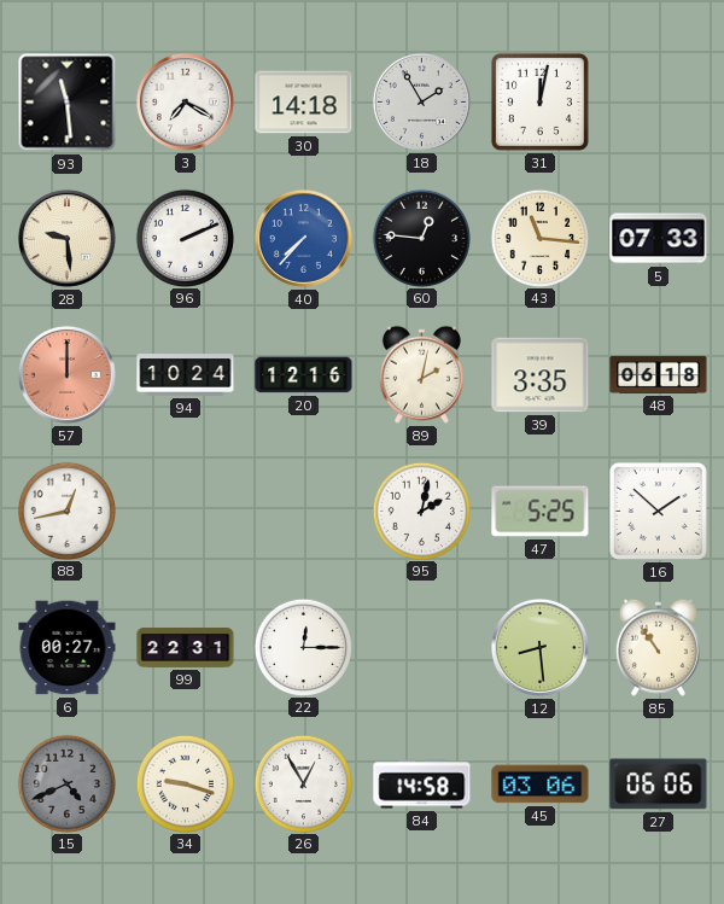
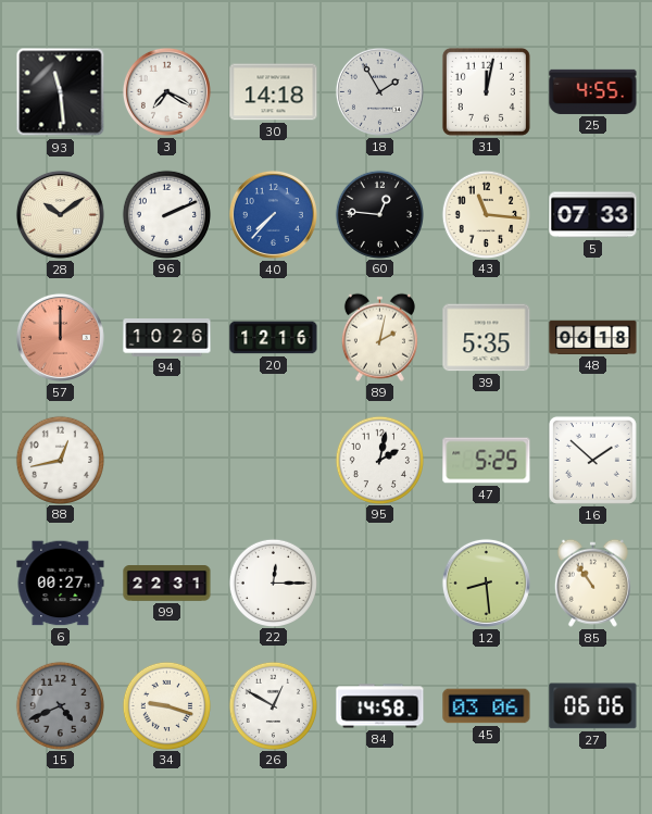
25: none -> 4:55
28: 9:29 -> 10:09
94: 10:24 -> 10:26
39: 3:35 -> 5:35
26: 12:55 -> 12:50
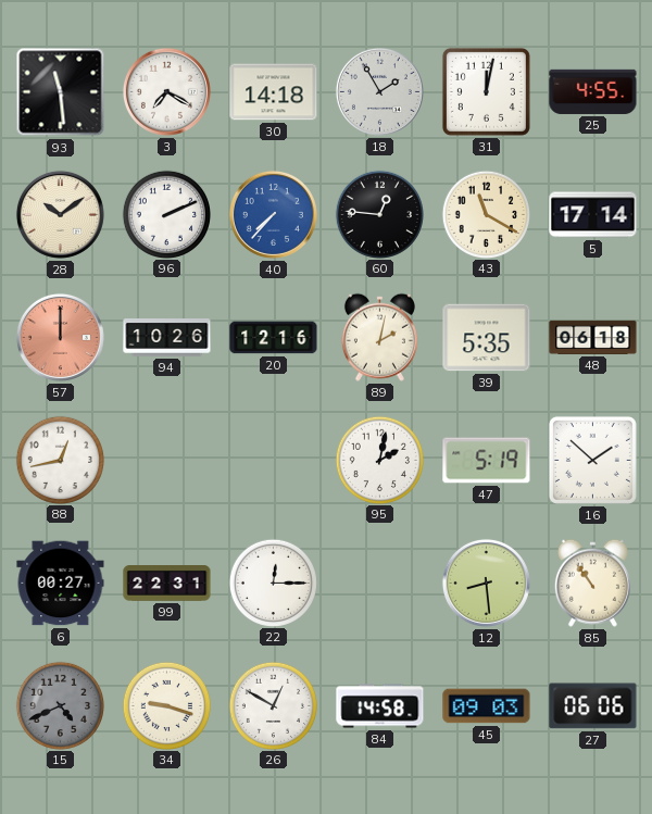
43: 11:16 -> 11:20
5: 07:33 -> 17:14
47: 5:25 -> 5:19
45: 03:06 -> 09:03
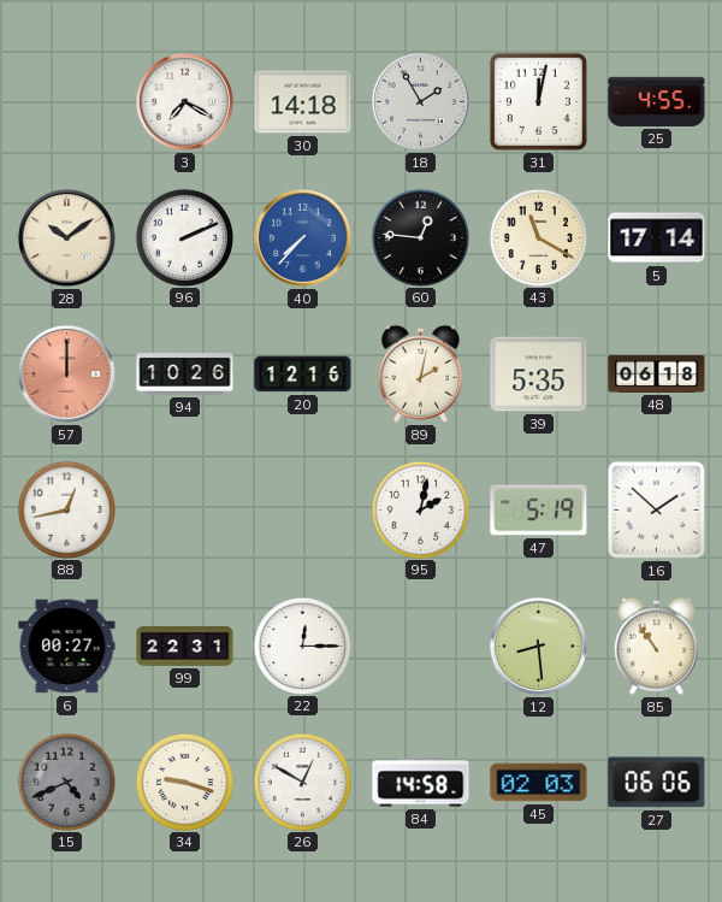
93: 11:29 -> none
45: 09:03 -> 02:03
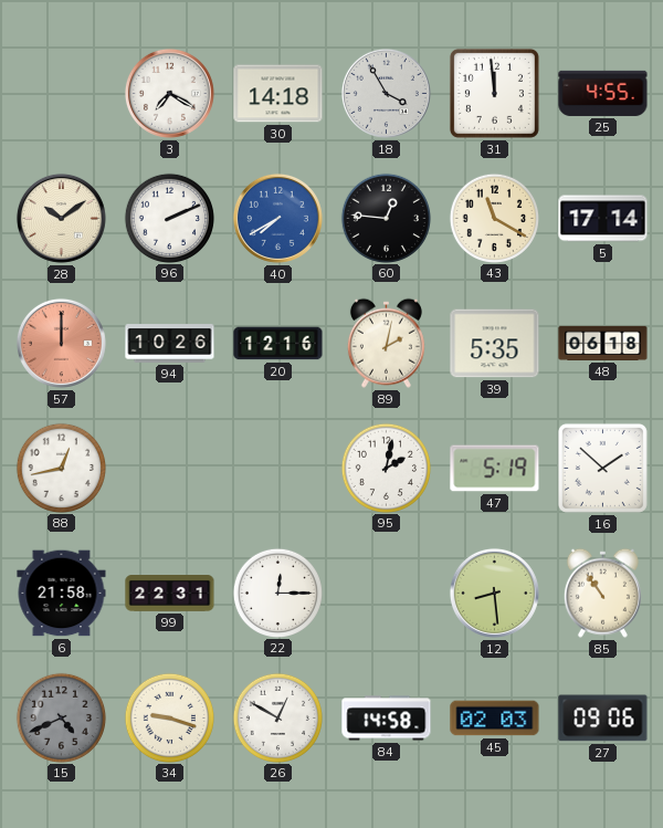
18: 1:55 -> 3:55
31: 12:02 -> 11:59
40: 7:37 -> 7:40
6: 00:27 -> 21:58
27: 06:06 -> 09:06
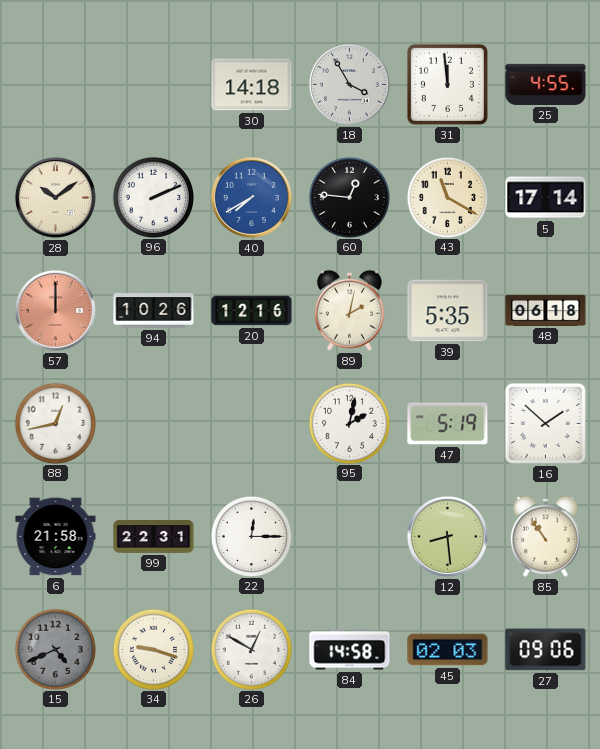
3: 7:20 -> none
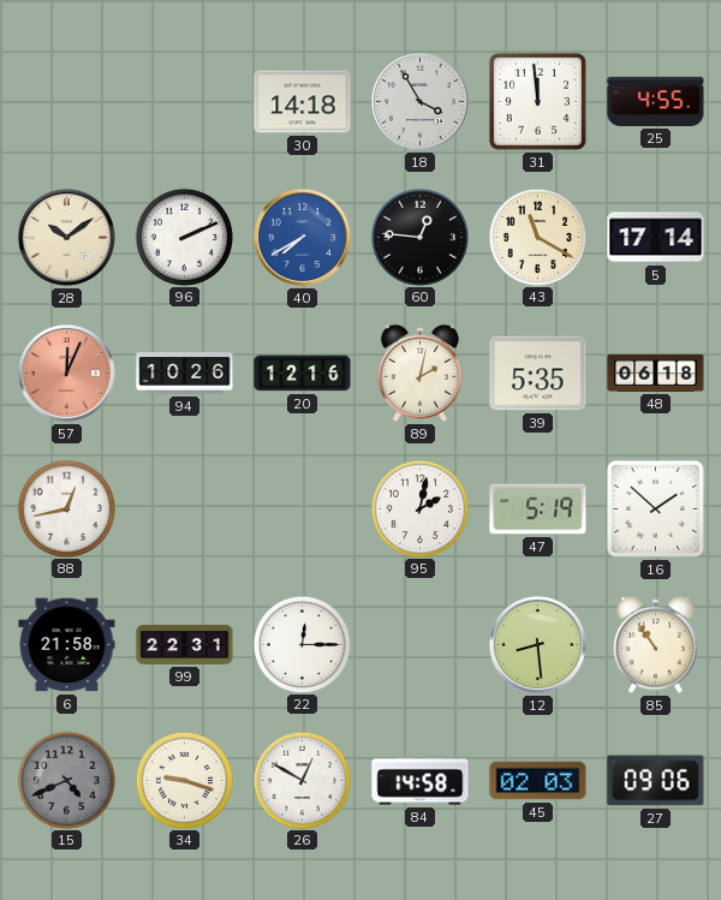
57: 12:00 -> 12:04
